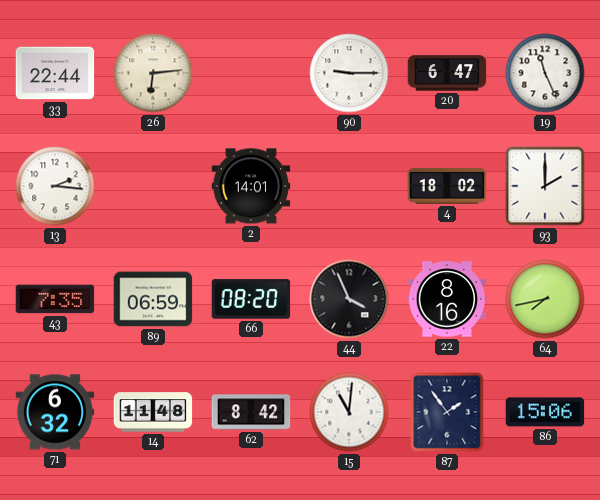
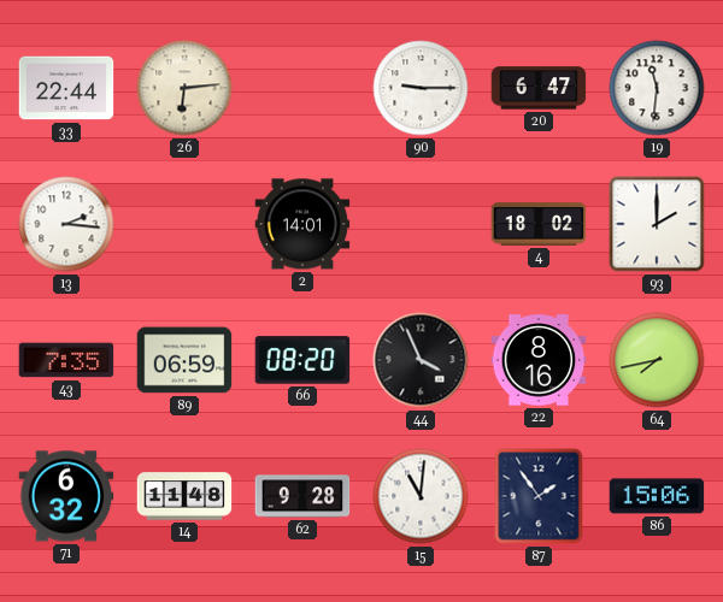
19: 11:26 -> 11:31
62: 8:42 -> 9:28
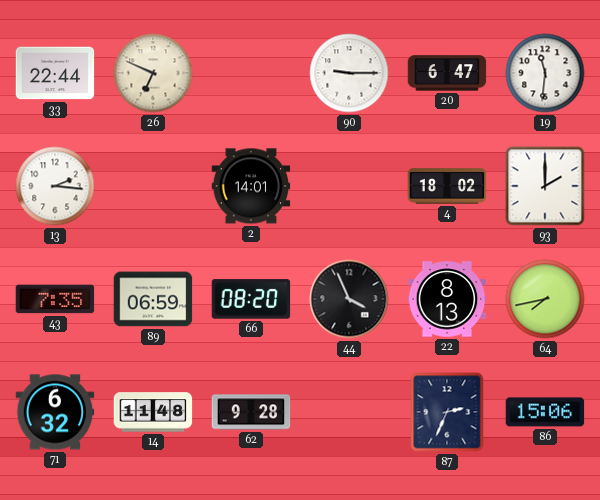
26: 6:14 -> 6:49
22: 8:16 -> 8:13
15: 11:01 -> none
87: 1:54 -> 2:34
